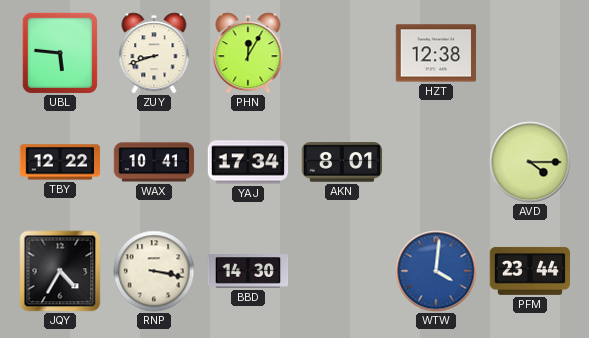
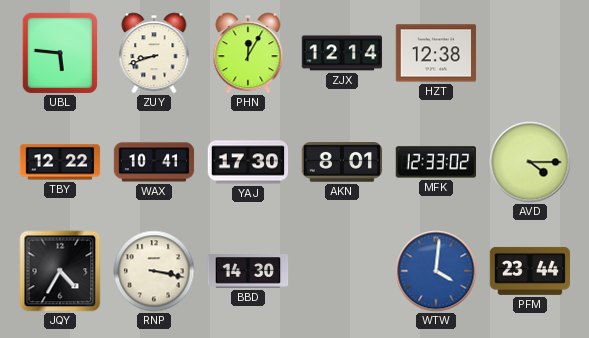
ZJX: none -> 12:14
YAJ: 17:34 -> 17:30
MFK: none -> 12:33
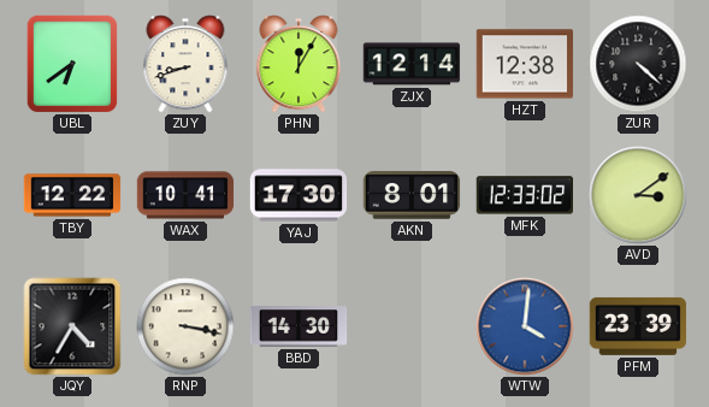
UBL: 5:46 -> 6:39
ZUR: none -> 4:22
AVD: 4:15 -> 3:09
PFM: 23:44 -> 23:39
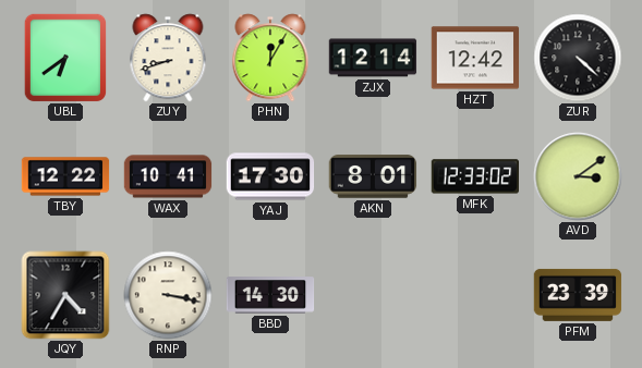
HZT: 12:38 -> 12:42
WTW: 4:01 -> none
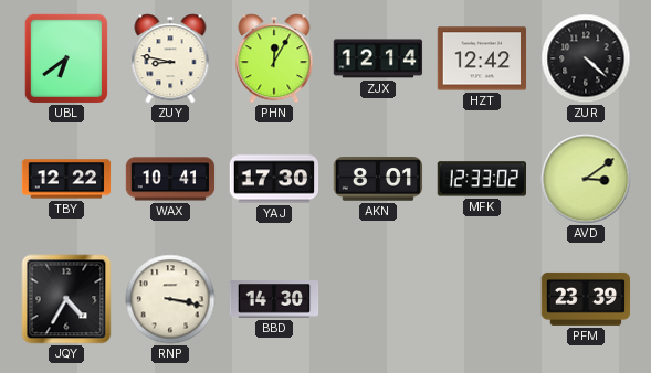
ZUY: 8:42 -> 8:47
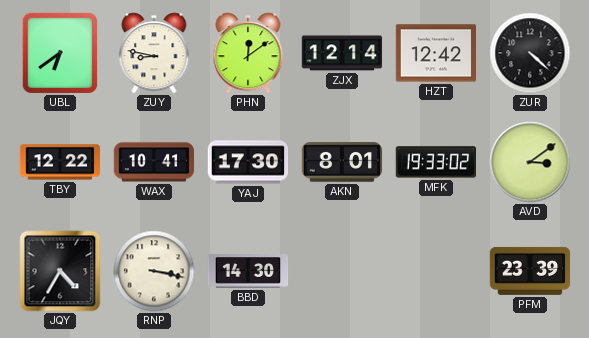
PHN: 12:05 -> 12:09
MFK: 12:33 -> 19:33
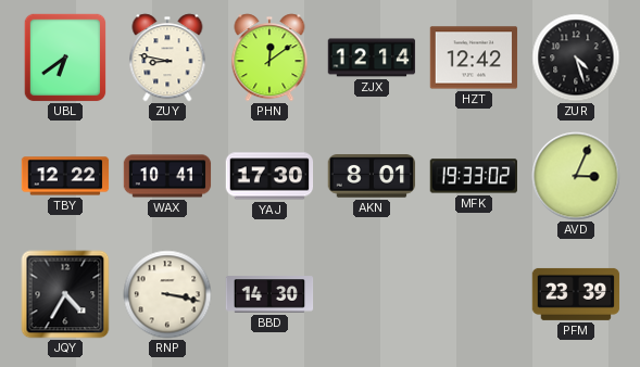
ZUR: 4:22 -> 4:27
AVD: 3:09 -> 3:04
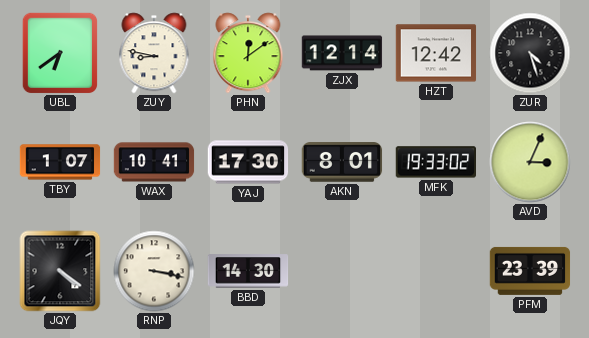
TBY: 12:22 -> 1:07
JQY: 4:35 -> 4:21
